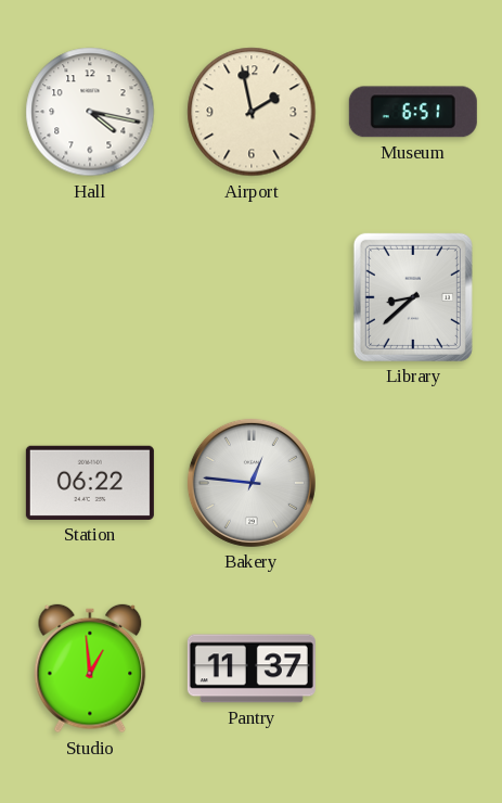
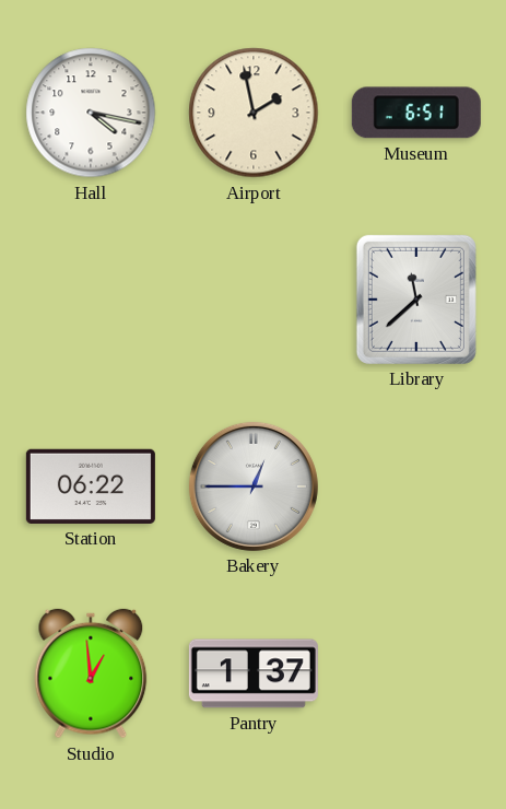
Library: 8:38 -> 11:38
Bakery: 12:46 -> 12:45
Pantry: 11:37 -> 1:37
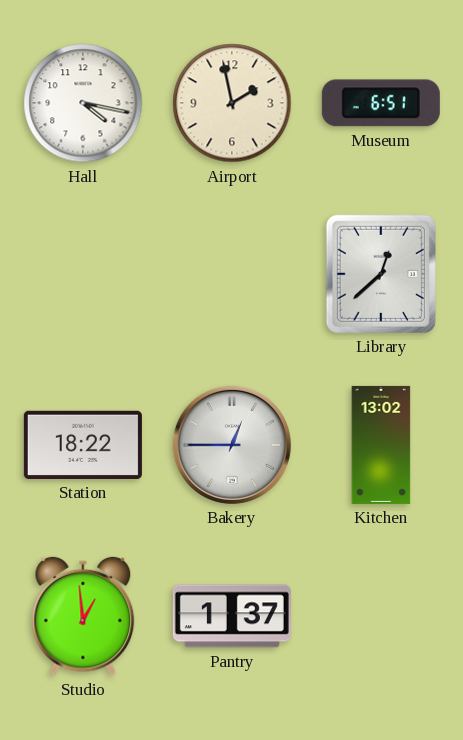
Library: 11:38 -> 12:38
Station: 06:22 -> 18:22
Kitchen: none -> 13:02
